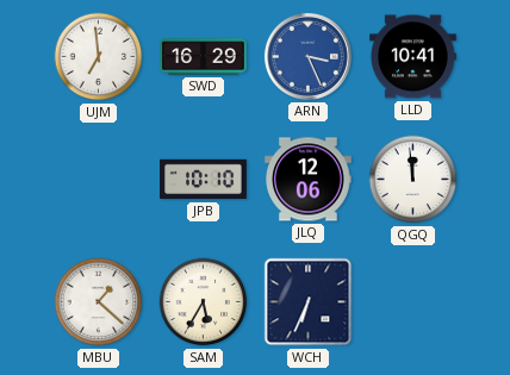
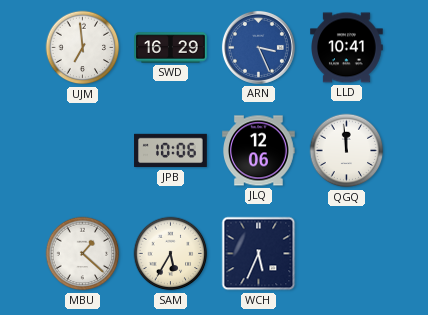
JPB: 10:10 -> 10:06
WCH: 6:34 -> 5:34
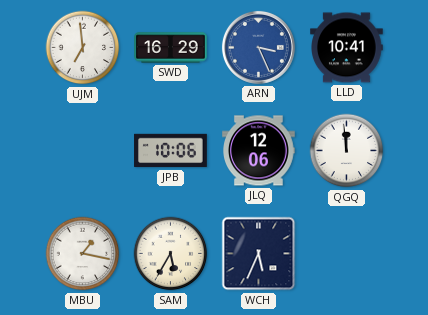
MBU: 1:22 -> 1:17
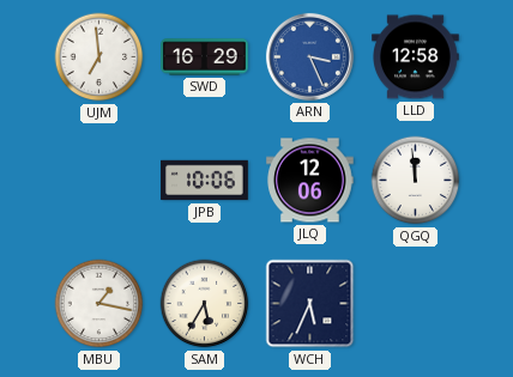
LLD: 10:41 -> 12:58
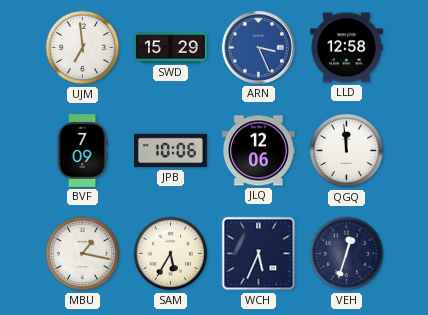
SWD: 16:29 -> 15:29
BVF: none -> 7:09
VEH: none -> 12:33
